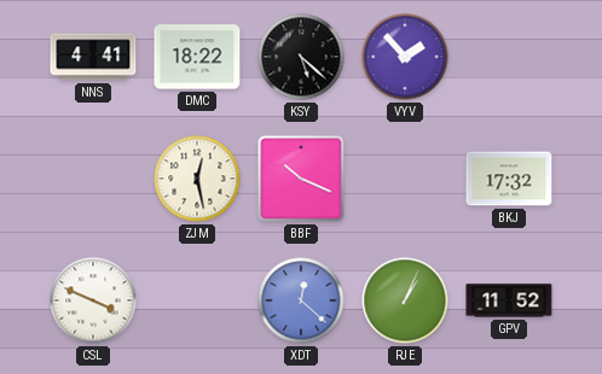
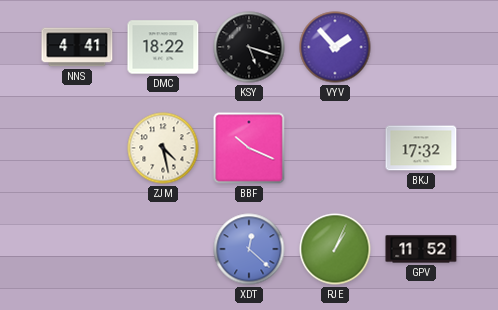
KSY: 5:22 -> 5:18
ZJM: 12:28 -> 4:28
CSL: 3:49 -> none
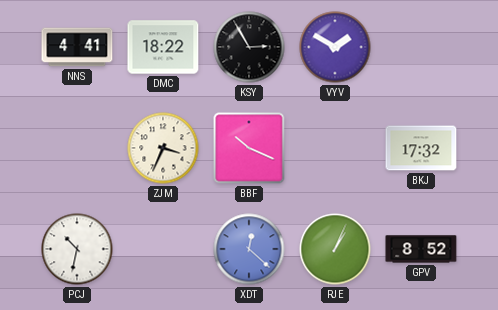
KSY: 5:18 -> 2:55
VYV: 1:53 -> 1:50
ZJM: 4:28 -> 3:34
PCJ: none -> 10:32
GPV: 11:52 -> 8:52
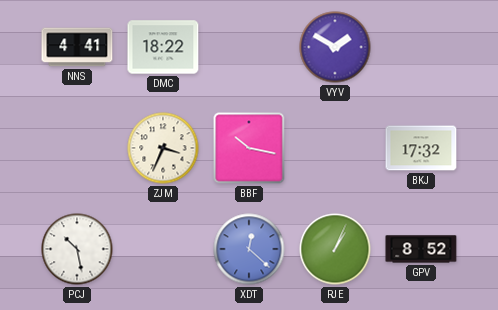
KSY: 2:55 -> none
BBF: 10:19 -> 10:17
PCJ: 10:32 -> 10:28
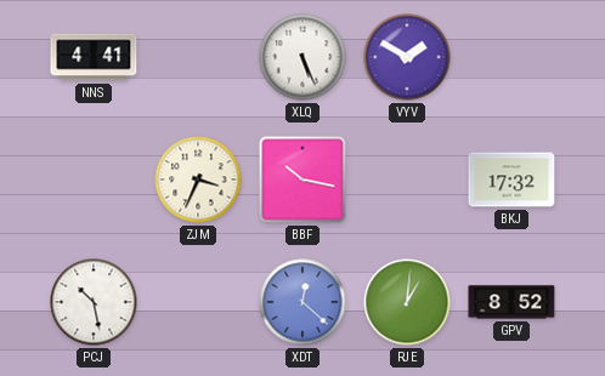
DMC: 18:22 -> none
XLQ: none -> 5:26
RJE: 1:04 -> 1:01
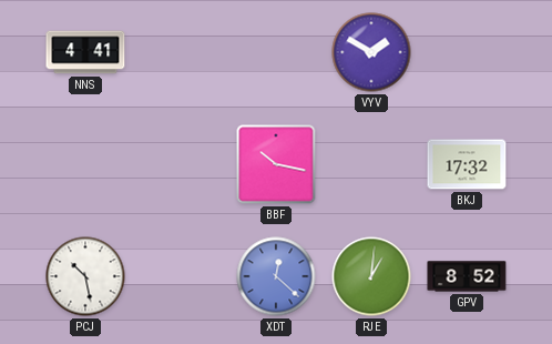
XLQ: 5:26 -> none
ZJM: 3:34 -> none
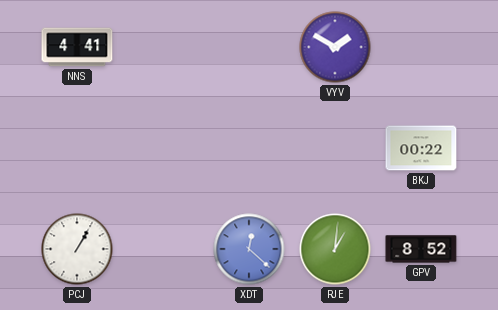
BBF: 10:17 -> none
BKJ: 17:32 -> 00:22
PCJ: 10:28 -> 1:05
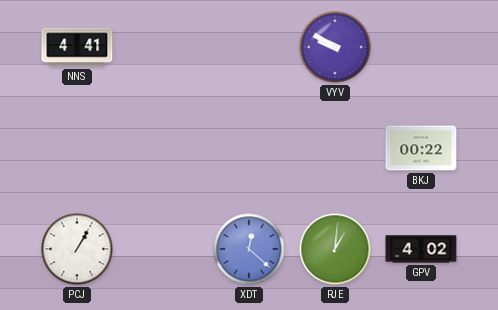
VYV: 1:50 -> 9:50
GPV: 8:52 -> 4:02
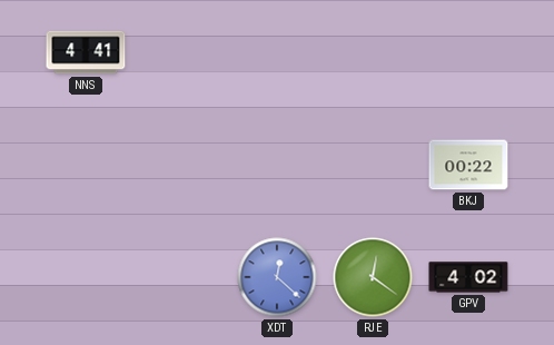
VYV: 9:50 -> none
PCJ: 1:05 -> none
RJE: 1:01 -> 12:21
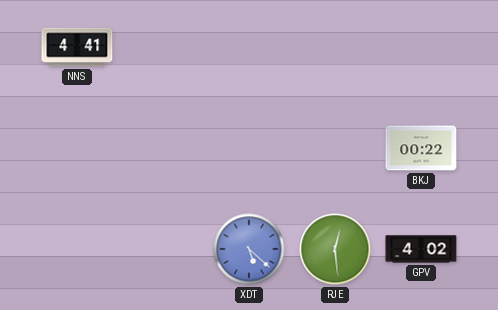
XDT: 12:22 -> 5:22
RJE: 12:21 -> 12:29
